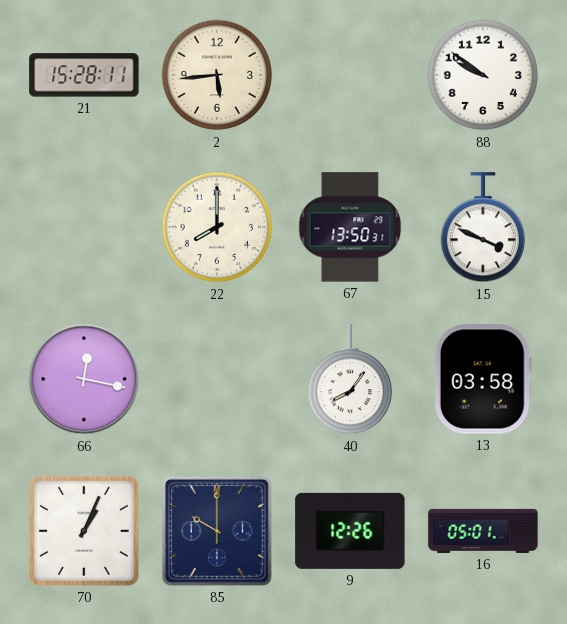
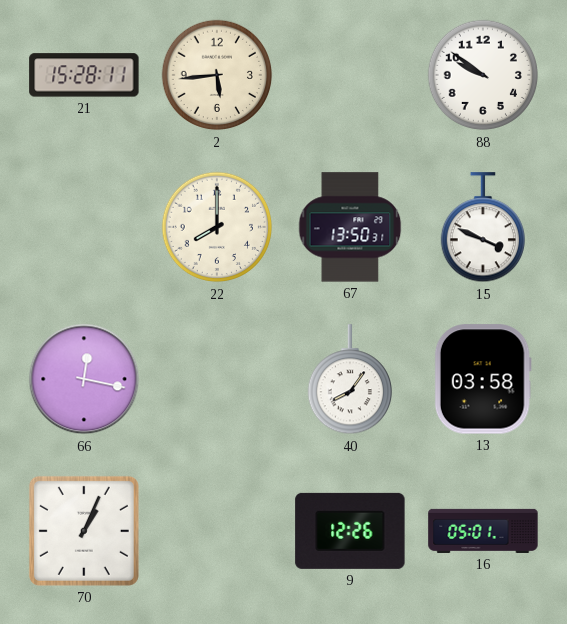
85: 10:00 -> none
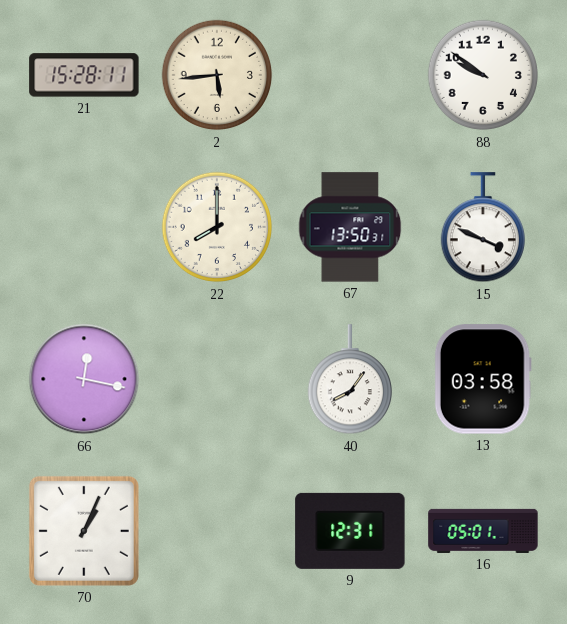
9: 12:26 -> 12:31
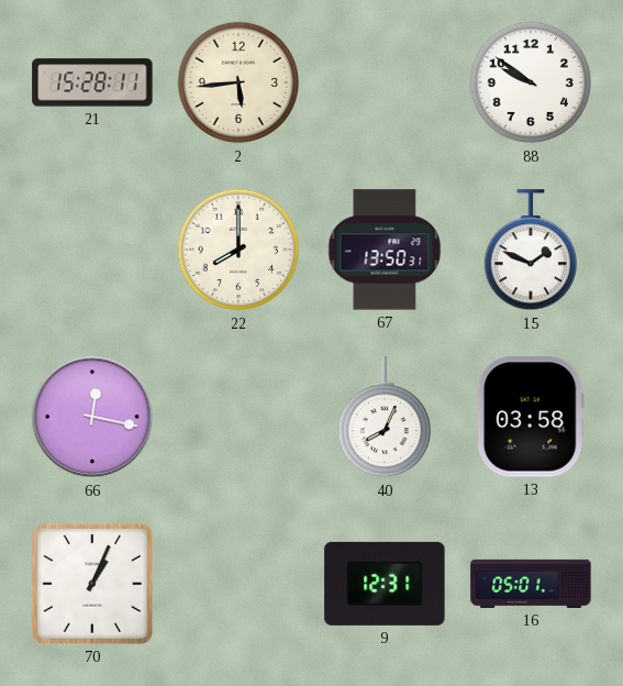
15: 3:49 -> 1:49
40: 8:06 -> 8:04
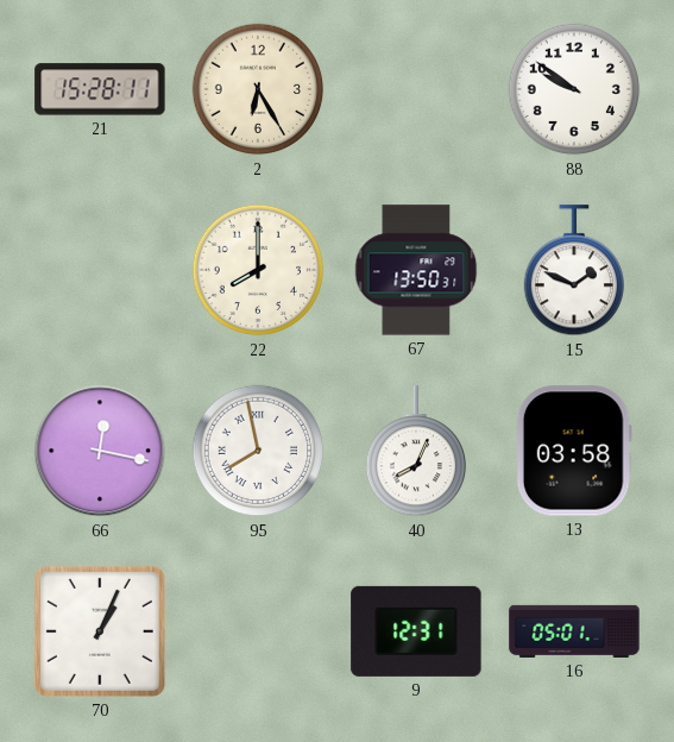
2: 5:44 -> 6:25
95: none -> 7:58
